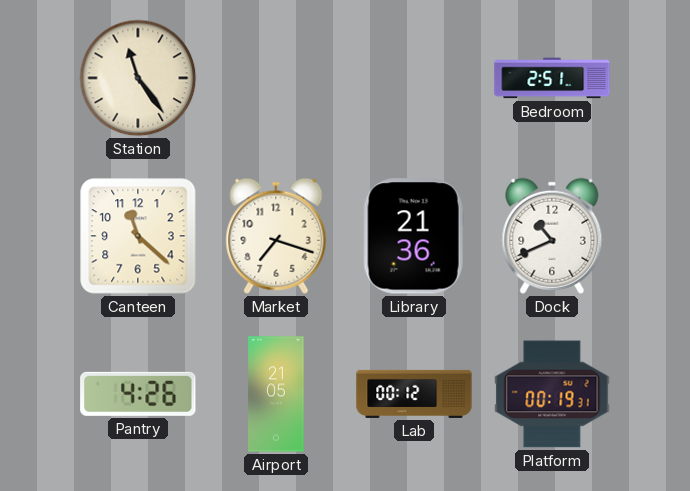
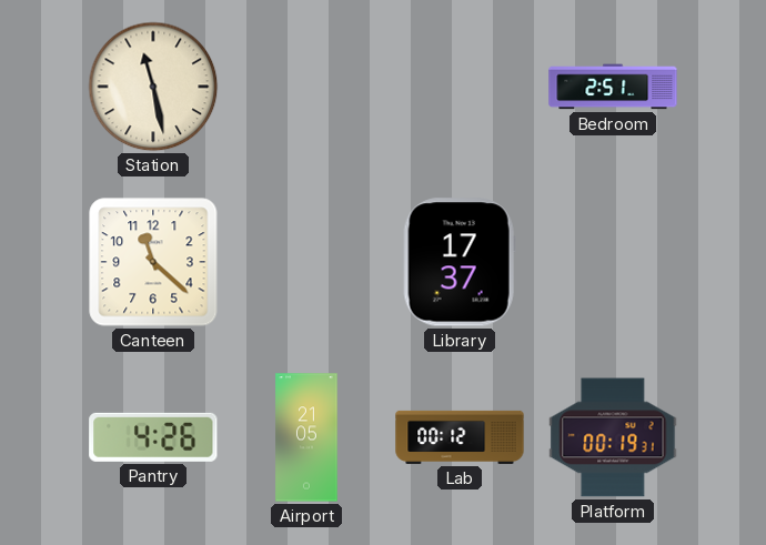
Station: 11:24 -> 11:28
Market: 7:18 -> none
Library: 21:36 -> 17:37
Dock: 10:41 -> none
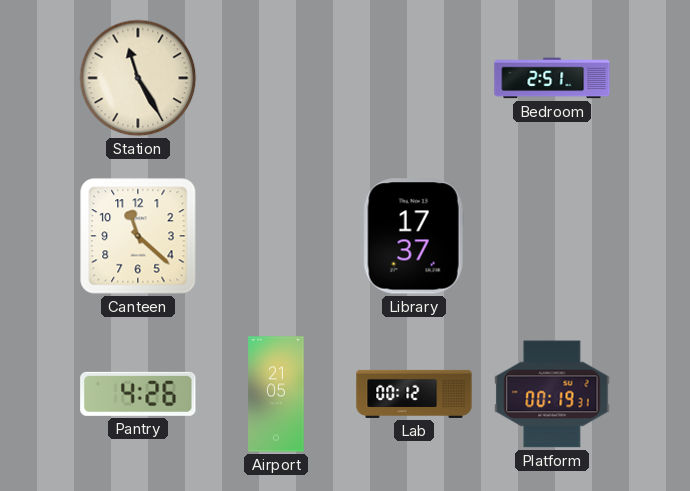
Station: 11:28 -> 11:25
